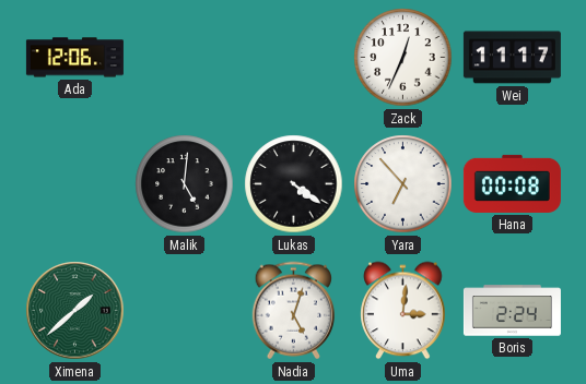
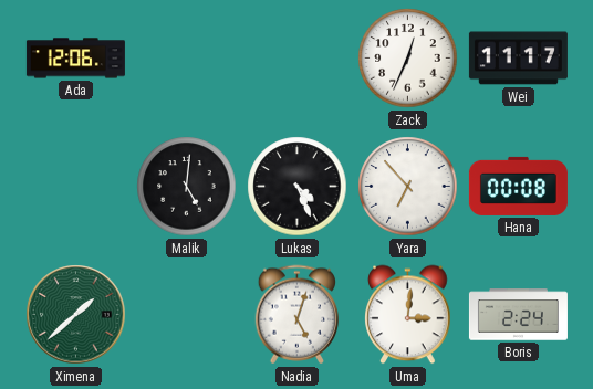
Lukas: 4:21 -> 4:26
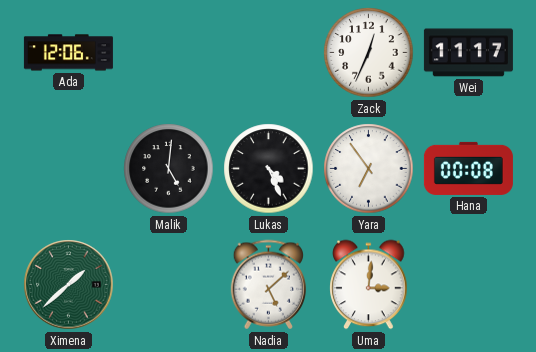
Yara: 6:53 -> 6:54
Nadia: 5:03 -> 5:08
Boris: 2:24 -> none
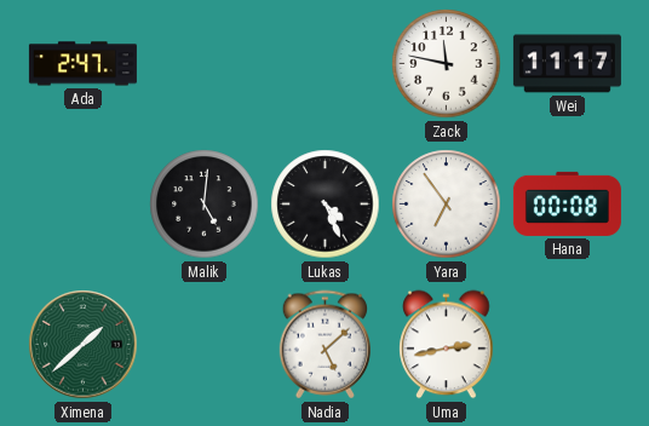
Ada: 12:06 -> 2:47
Zack: 12:34 -> 11:47
Uma: 3:01 -> 2:43
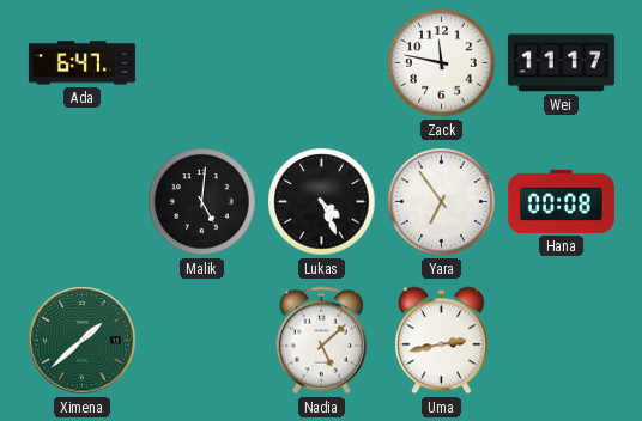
Ada: 2:47 -> 6:47
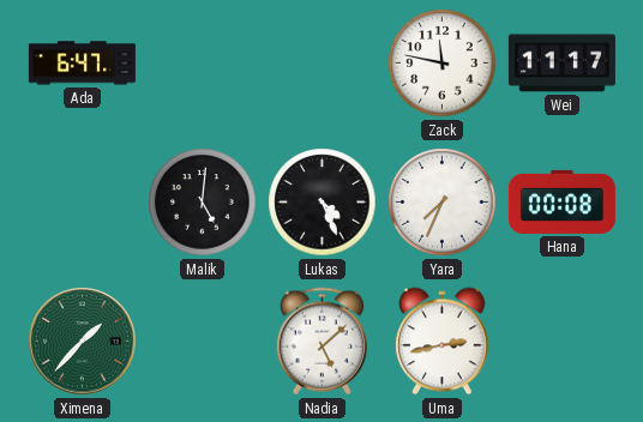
Yara: 6:54 -> 7:34
Ximena: 1:38 -> 1:37
